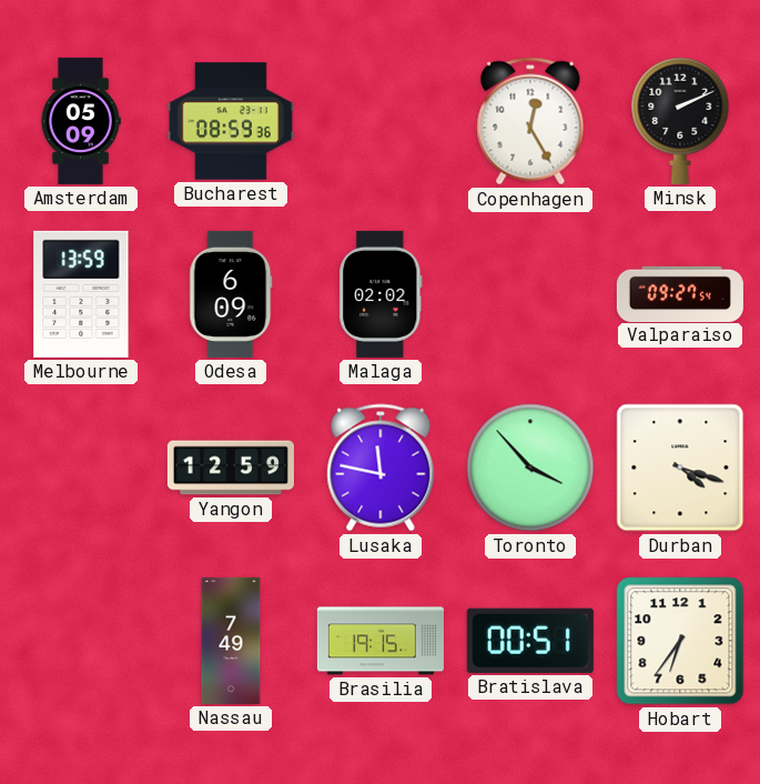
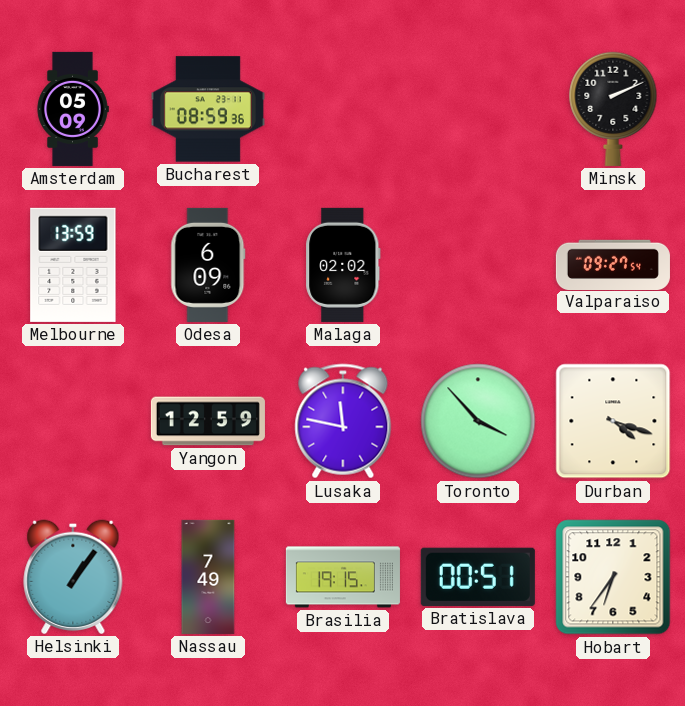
Copenhagen: 12:25 -> none
Helsinki: none -> 1:06
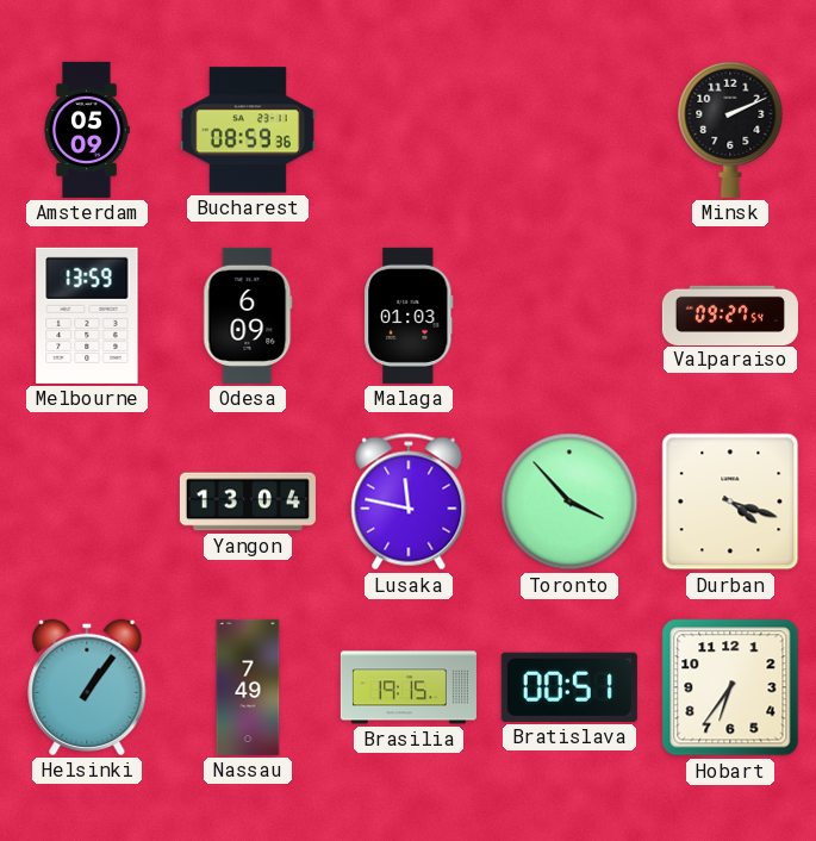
Malaga: 02:02 -> 01:03
Yangon: 12:59 -> 13:04
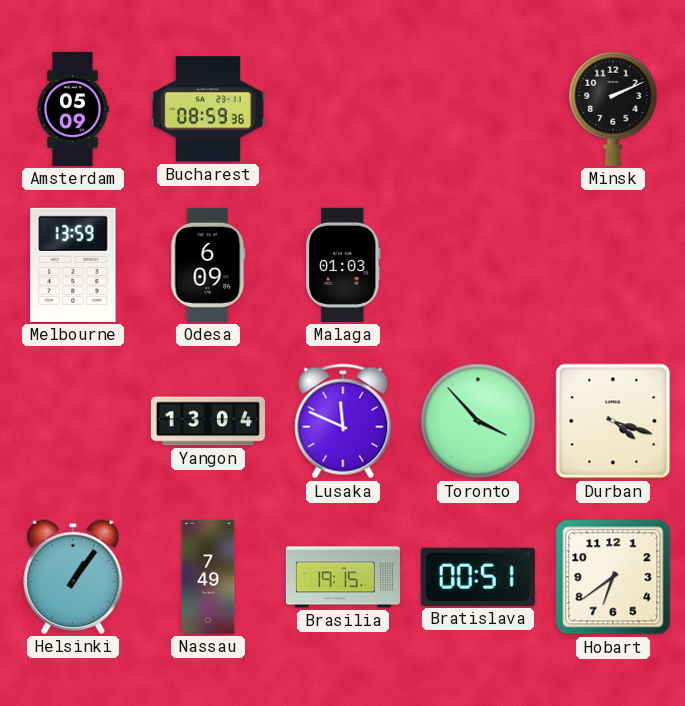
Valparaiso: 09:27 -> none
Lusaka: 11:47 -> 11:49
Hobart: 6:36 -> 6:39
